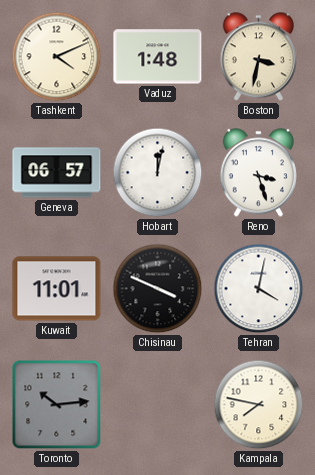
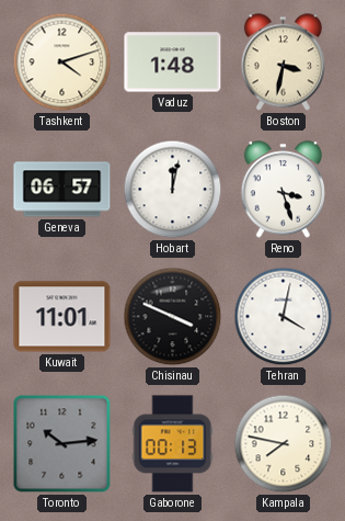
Tashkent: 4:11 -> 4:12
Gaborone: none -> 00:13
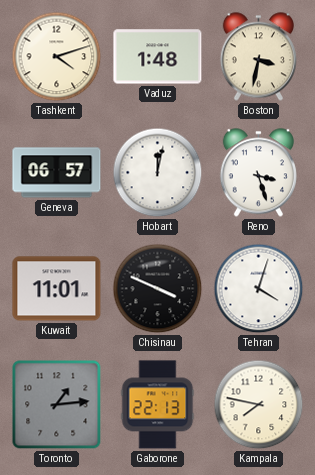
Tehran: 4:02 -> 4:03
Toronto: 10:14 -> 1:14
Gaborone: 00:13 -> 22:13
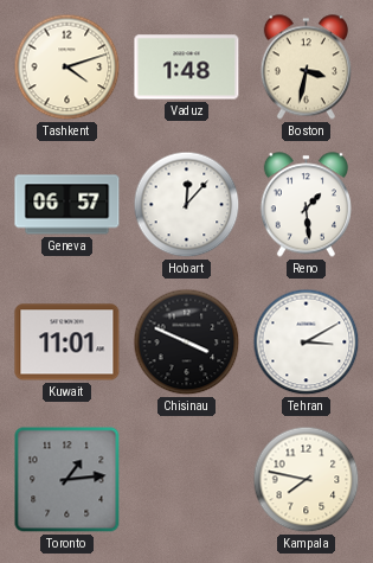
Hobart: 12:02 -> 12:07
Reno: 3:27 -> 1:29
Tehran: 4:03 -> 3:10
Gaborone: 22:13 -> none
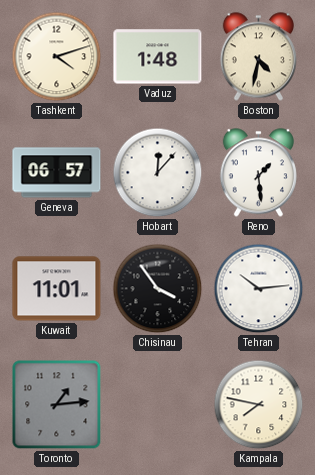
Boston: 3:32 -> 4:32
Chisinau: 3:49 -> 3:54
Tehran: 3:10 -> 10:14
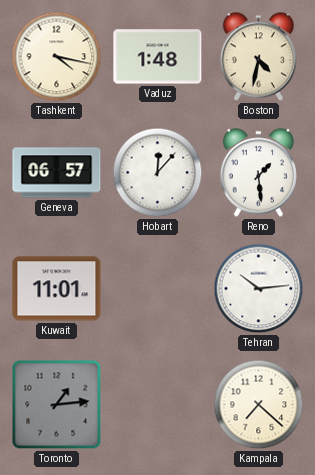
Tashkent: 4:12 -> 4:17
Chisinau: 3:54 -> none
Kampala: 7:47 -> 7:22
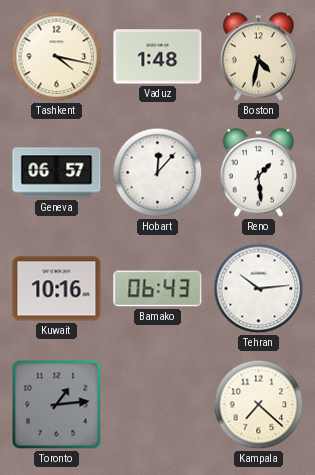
Kuwait: 11:01 -> 10:16
Bamako: none -> 06:43
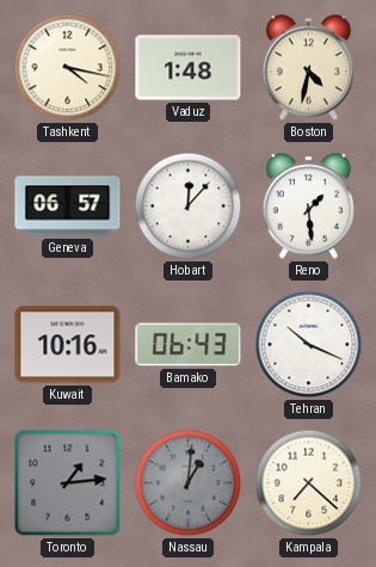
Tehran: 10:14 -> 10:19
Nassau: none -> 1:01
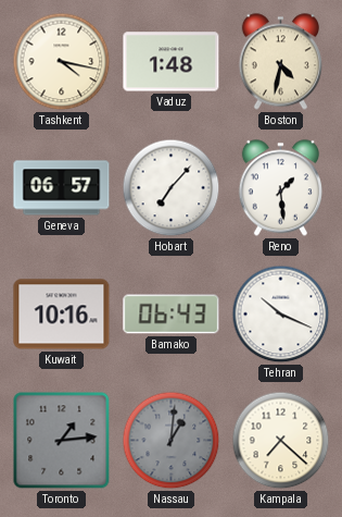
Hobart: 12:07 -> 7:07
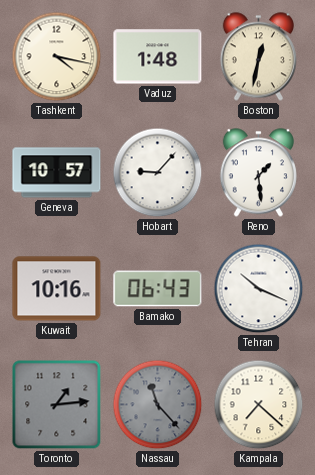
Boston: 4:32 -> 12:32
Geneva: 06:57 -> 10:57
Hobart: 7:07 -> 9:07
Nassau: 1:01 -> 11:23
